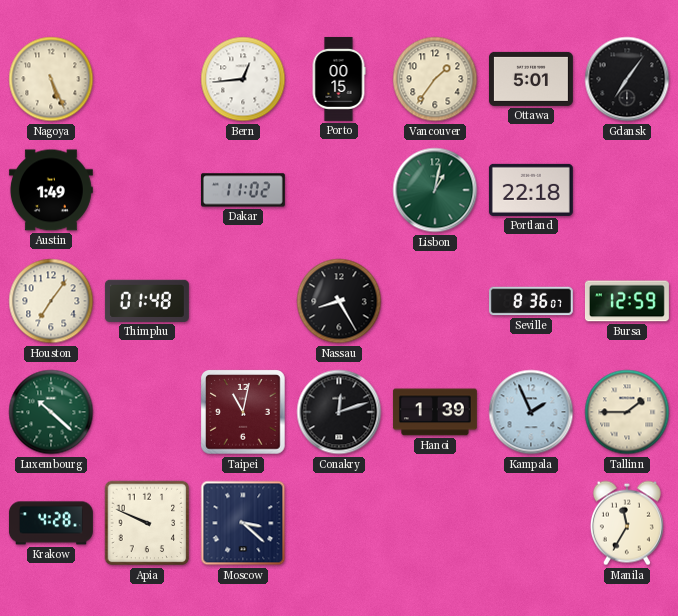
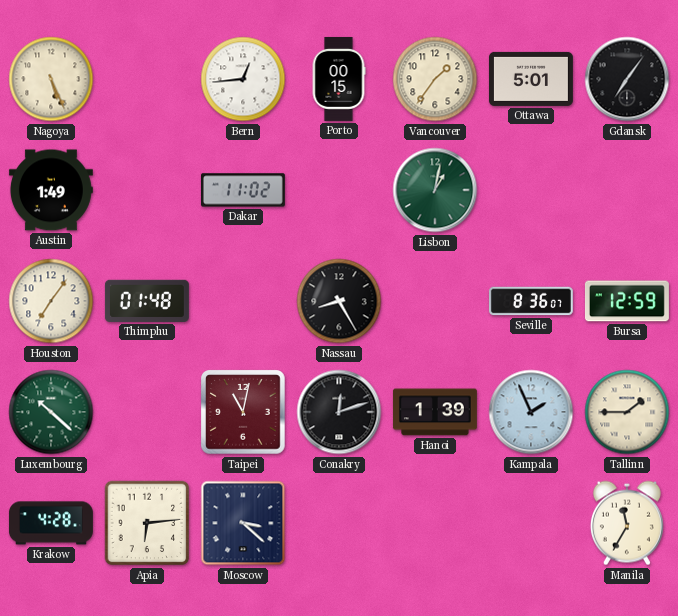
Portland: 22:18 -> none
Apia: 9:49 -> 6:14
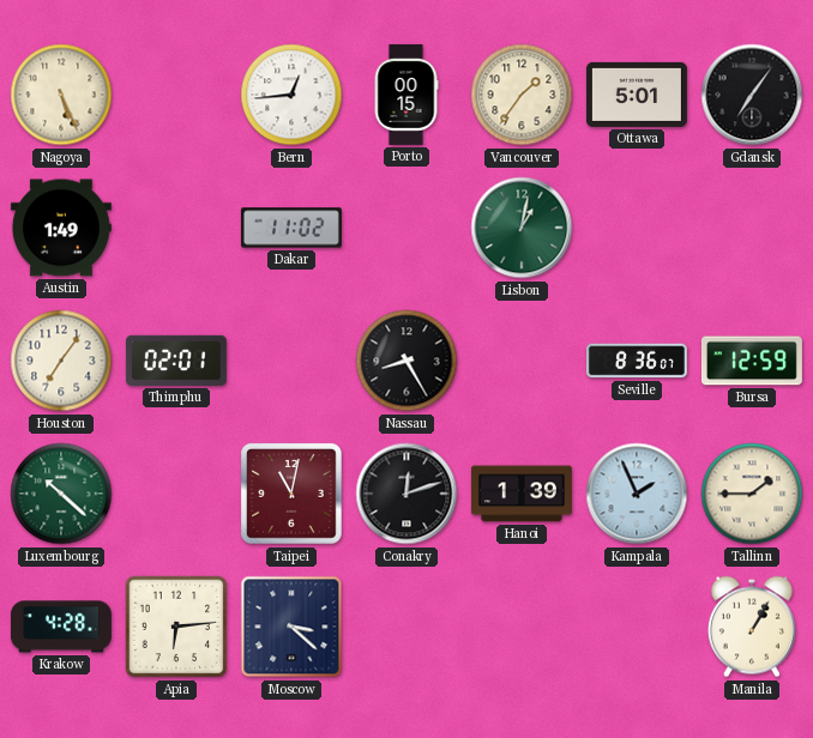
Thimphu: 01:48 -> 02:01
Manila: 11:35 -> 1:05
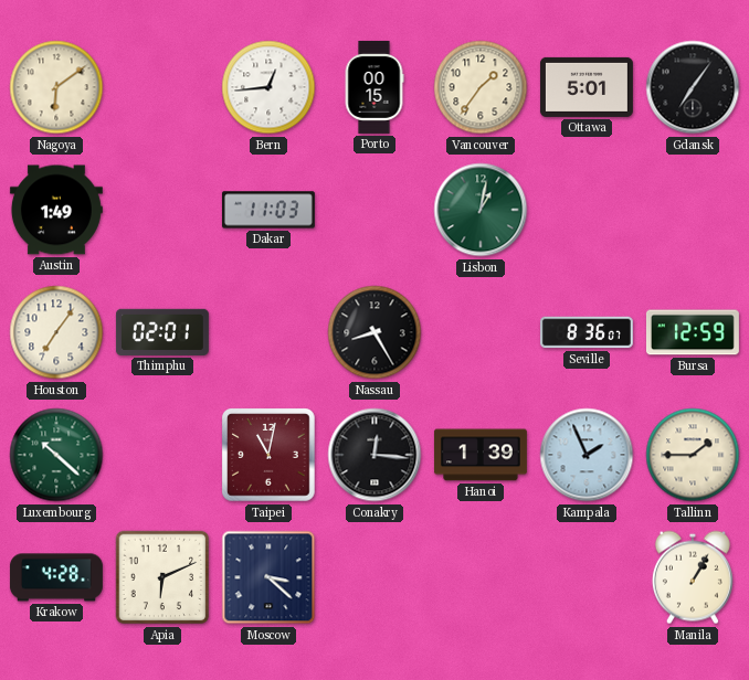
Nagoya: 5:26 -> 6:09
Dakar: 11:02 -> 11:03
Conakry: 12:12 -> 12:16
Apia: 6:14 -> 6:11
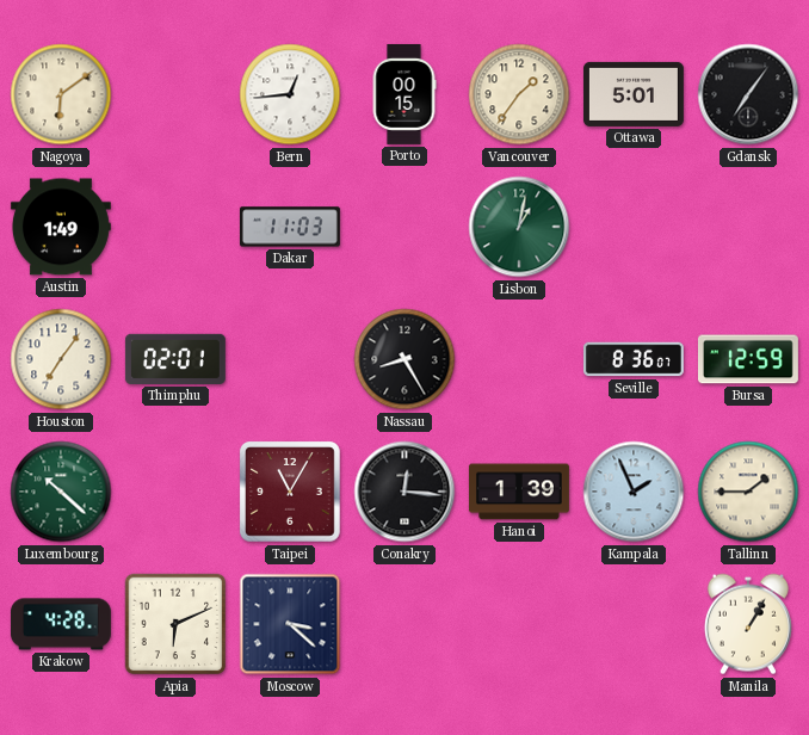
Taipei: 11:02 -> 11:05
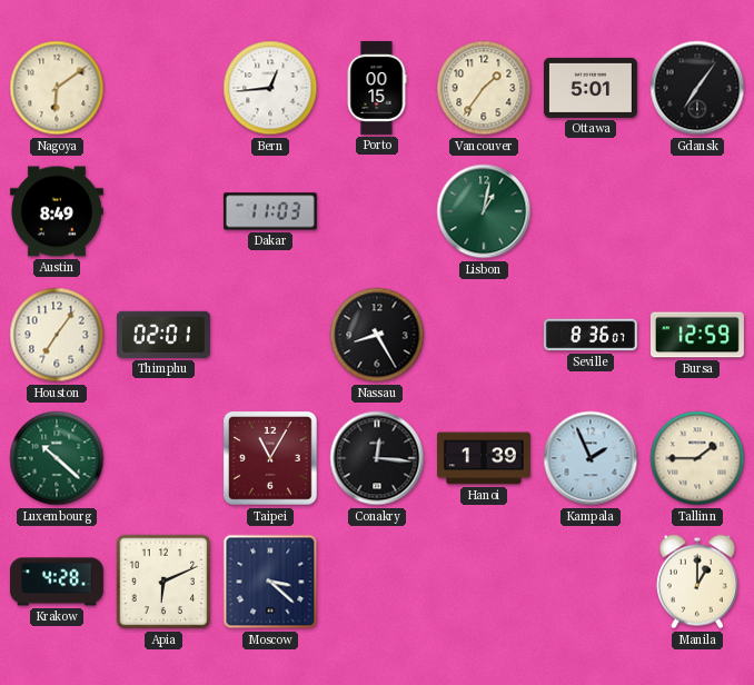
Austin: 1:49 -> 8:49
Manila: 1:05 -> 1:00
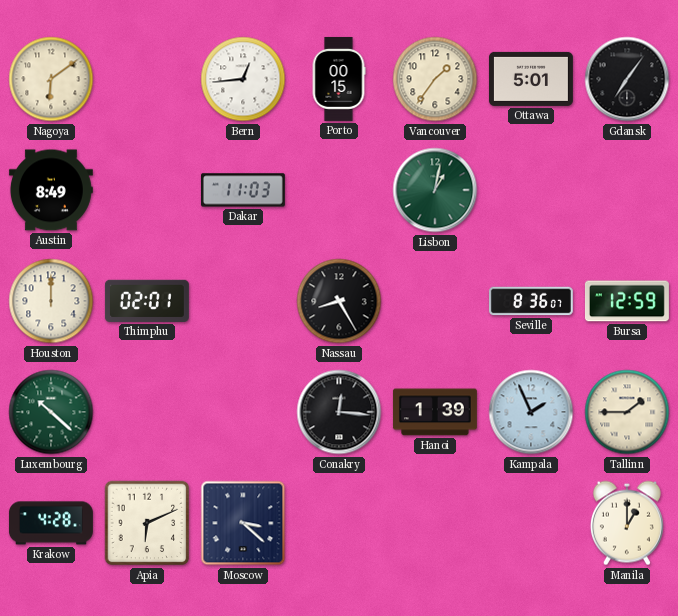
Houston: 7:06 -> 12:00
Taipei: 11:05 -> none
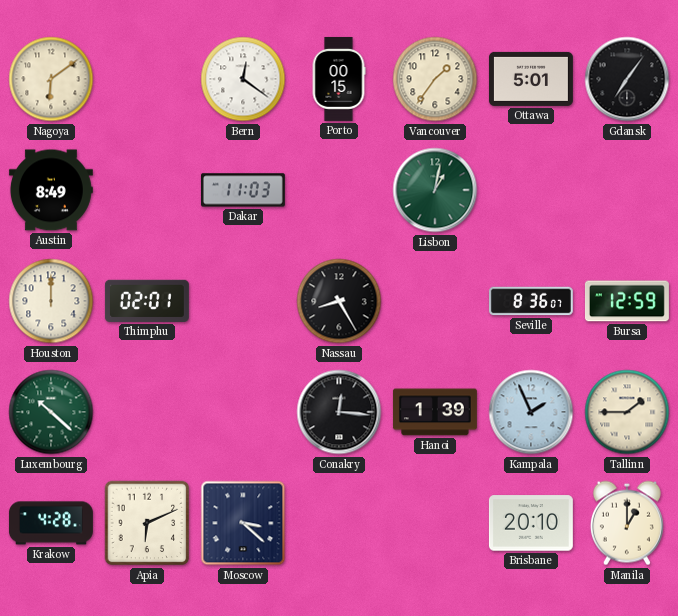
Bern: 12:44 -> 12:21
Brisbane: none -> 20:10
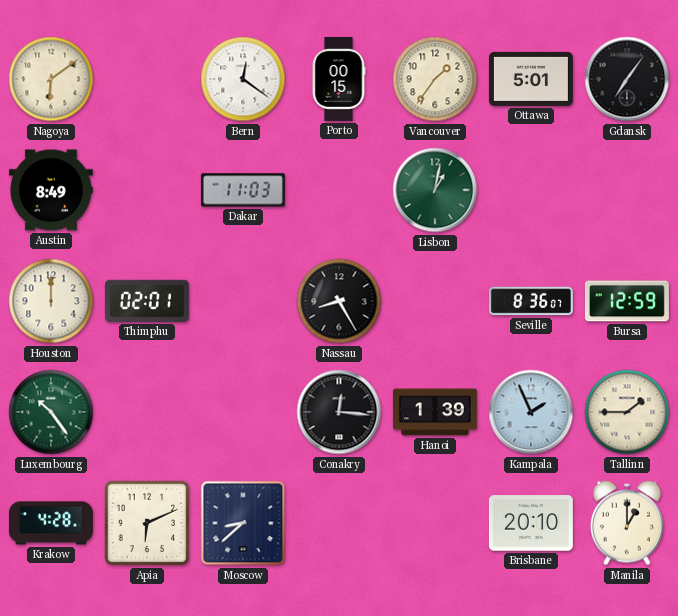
Luxembourg: 10:22 -> 10:24
Moscow: 3:22 -> 8:38
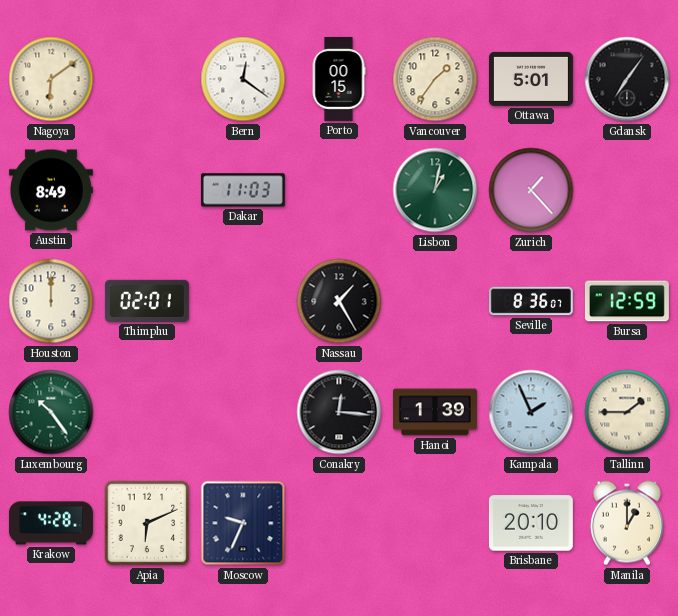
Zurich: none -> 1:23
Nassau: 8:25 -> 1:25
Moscow: 8:38 -> 9:34
